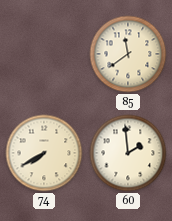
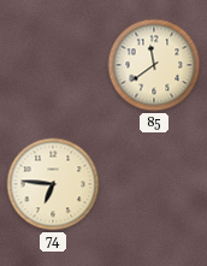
74: 7:40 -> 6:46
60: 1:59 -> none
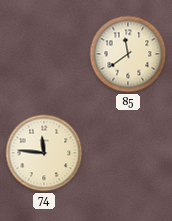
74: 6:46 -> 11:46
